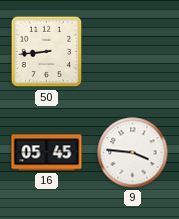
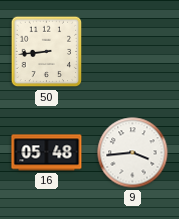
16: 05:45 -> 05:48
9: 3:46 -> 3:44
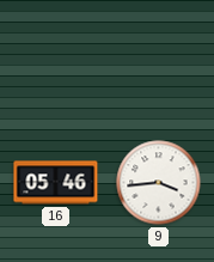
50: 8:44 -> none
16: 05:48 -> 05:46
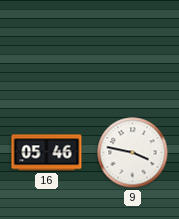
9: 3:44 -> 3:47
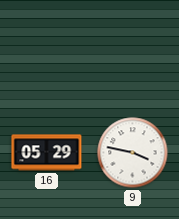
16: 05:46 -> 05:29
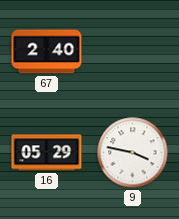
67: none -> 2:40
